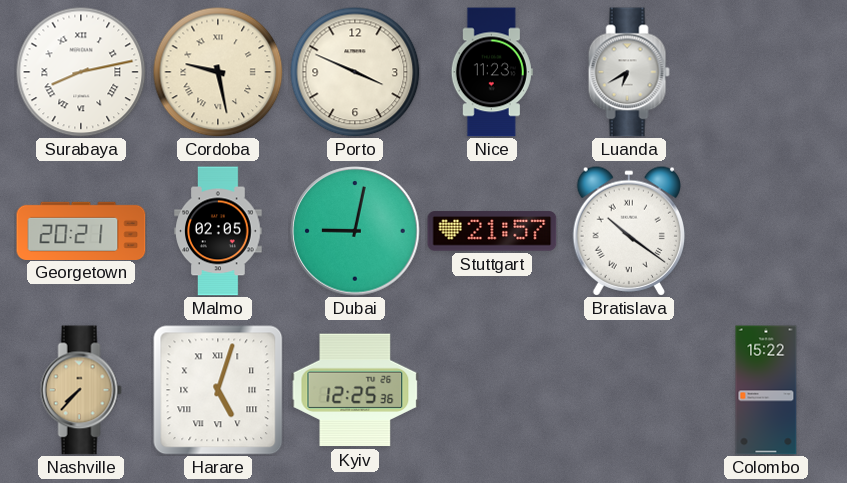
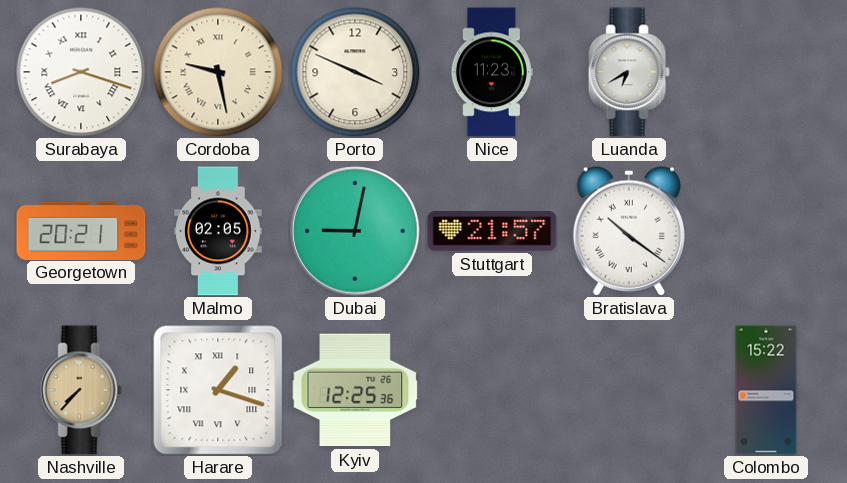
Surabaya: 8:13 -> 8:18
Harare: 5:03 -> 1:18
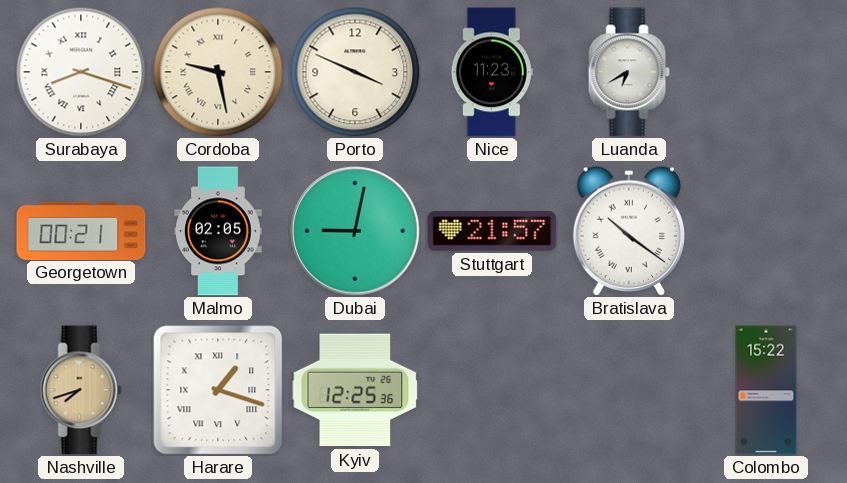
Georgetown: 20:21 -> 00:21
Nashville: 7:37 -> 7:42
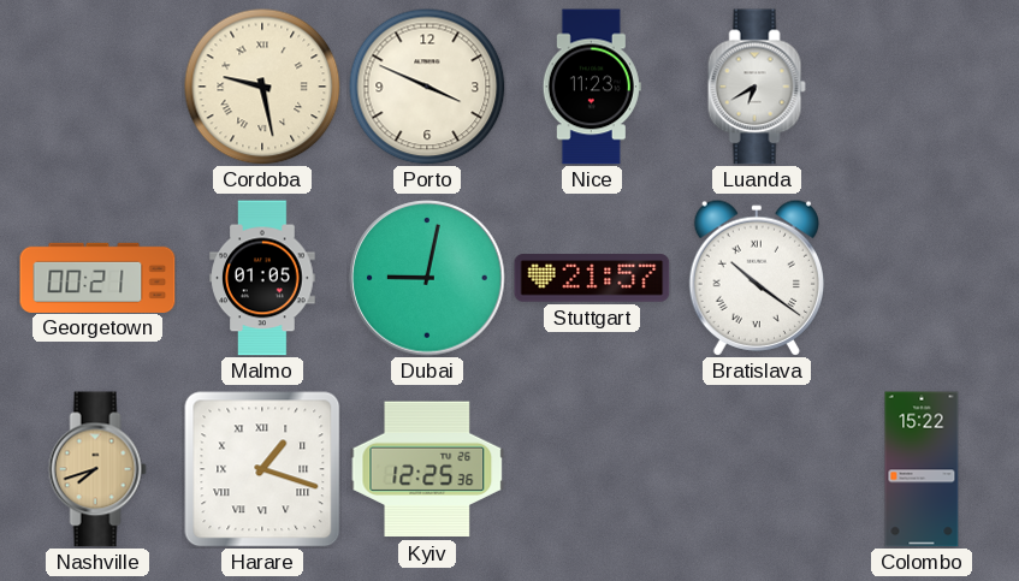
Surabaya: 8:18 -> none
Malmo: 02:05 -> 01:05
